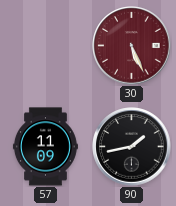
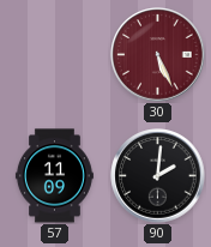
90: 1:43 -> 2:01
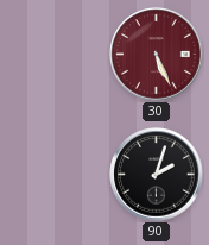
57: 11:09 -> none
90: 2:01 -> 2:03
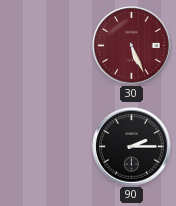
90: 2:03 -> 2:15
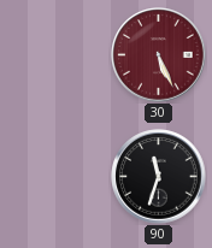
90: 2:15 -> 11:33
